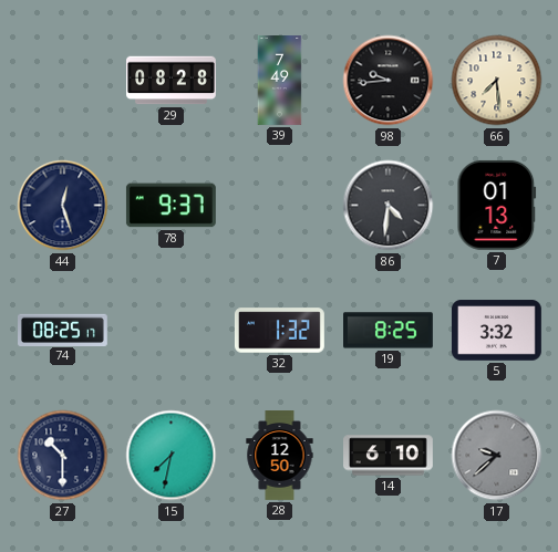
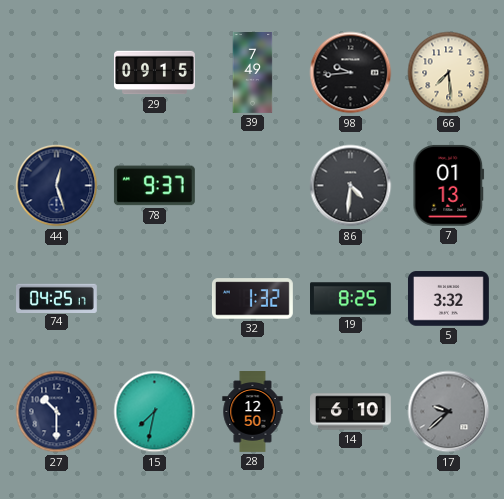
29: 08:28 -> 09:15
74: 08:25 -> 04:25
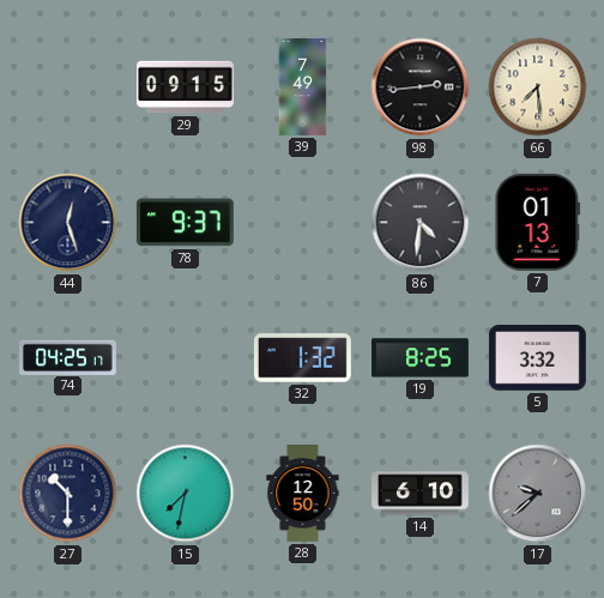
98: 9:44 -> 2:44
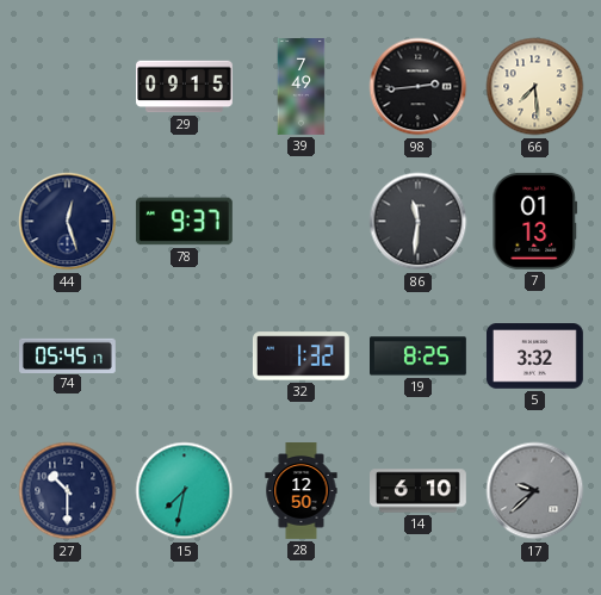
86: 4:31 -> 11:31
74: 04:25 -> 05:45
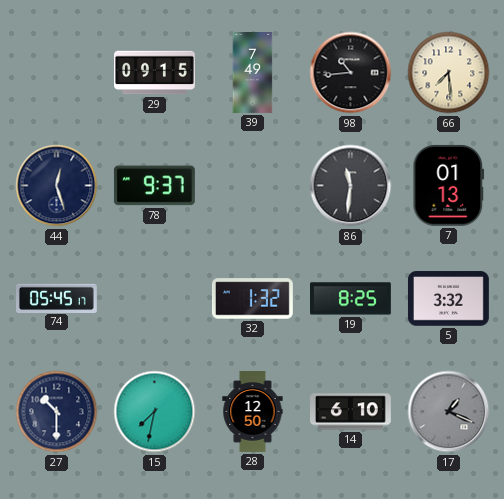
98: 2:44 -> 10:44
17: 9:38 -> 1:19
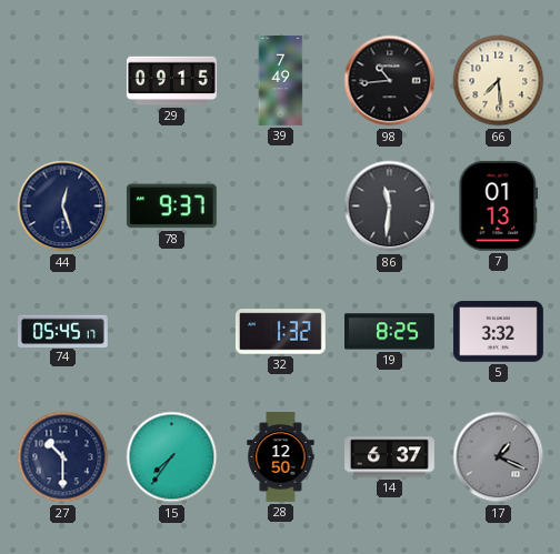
15: 7:32 -> 7:36
14: 6:10 -> 6:37
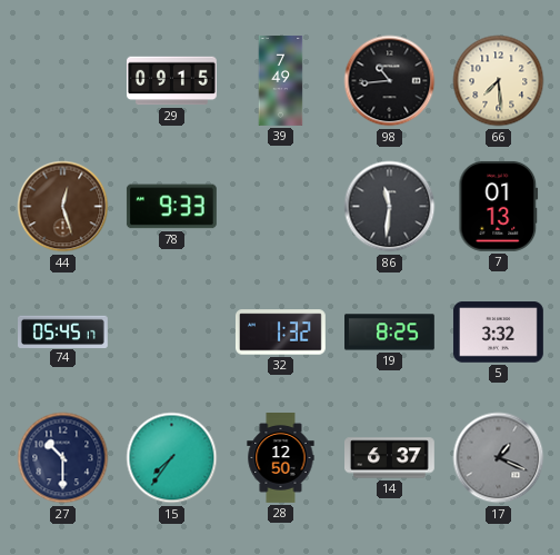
44 dial: navy -> brown
78: 9:37 -> 9:33
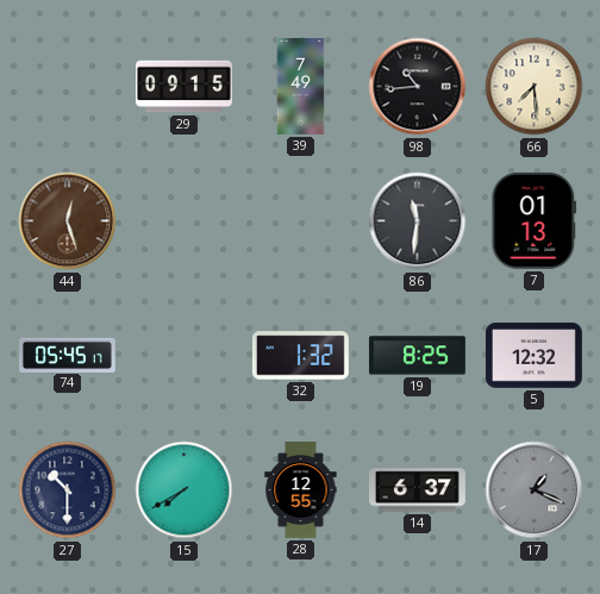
78: 9:33 -> none
5: 3:32 -> 12:32
15: 7:36 -> 7:40
28: 12:50 -> 12:55
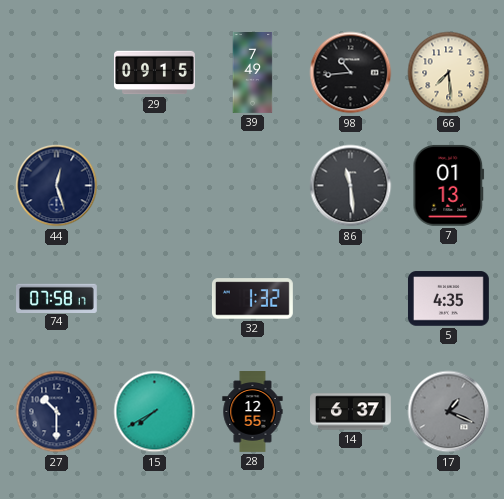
44 dial: brown -> navy
86: 11:31 -> 11:29
74: 05:45 -> 07:58
19: 8:25 -> none
5: 12:32 -> 4:35
